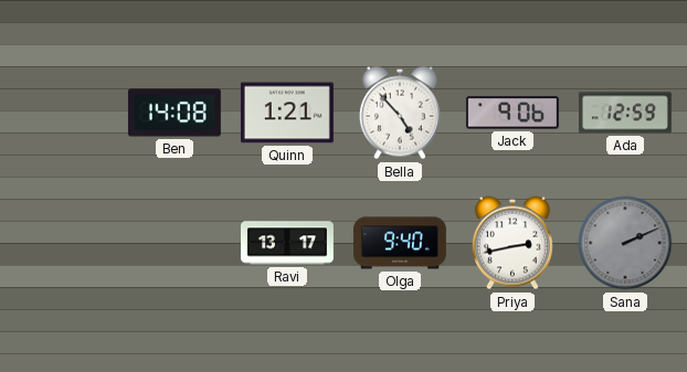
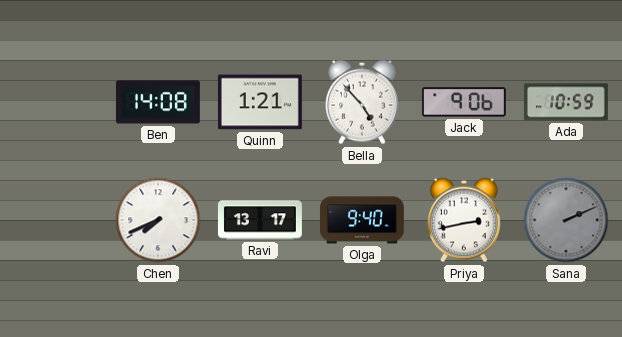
Ada: 12:59 -> 10:59
Chen: none -> 7:41
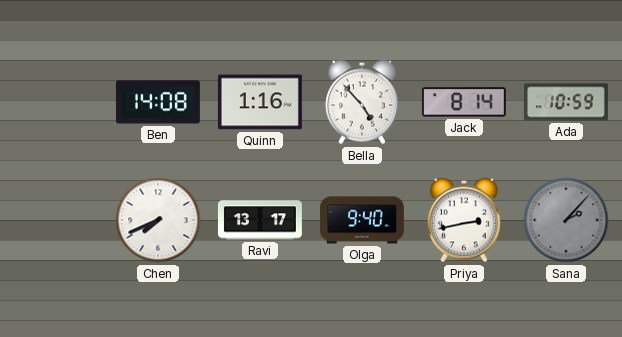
Quinn: 1:21 -> 1:16
Jack: 9:06 -> 8:14
Sana: 2:11 -> 2:07
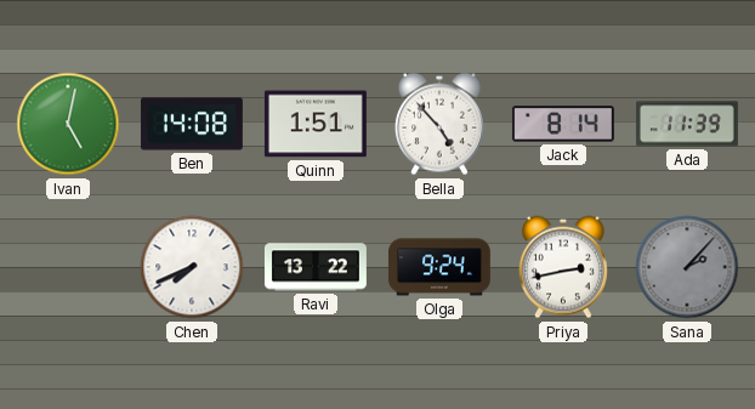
Ivan: none -> 5:02
Quinn: 1:16 -> 1:51
Ada: 10:59 -> 11:39
Ravi: 13:17 -> 13:22
Olga: 9:40 -> 9:24
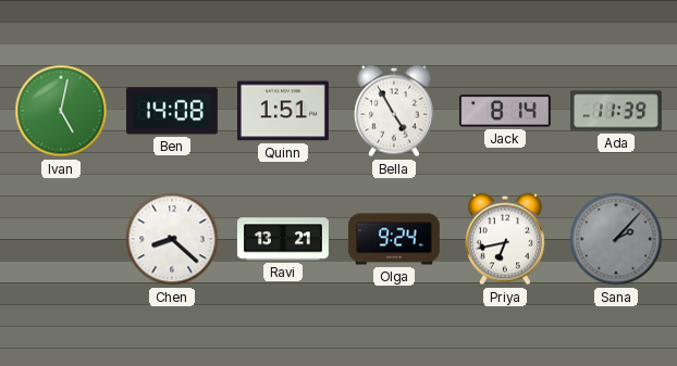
Bella: 4:53 -> 4:55
Chen: 7:41 -> 8:22
Ravi: 13:22 -> 13:21
Priya: 2:43 -> 6:43
